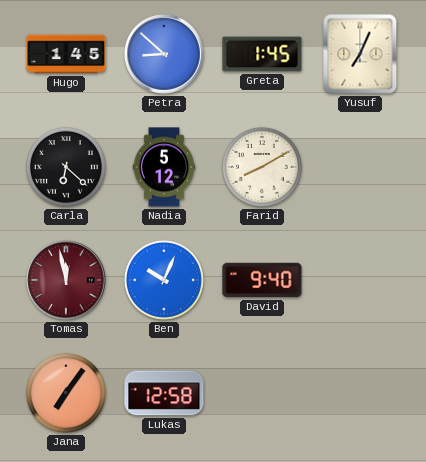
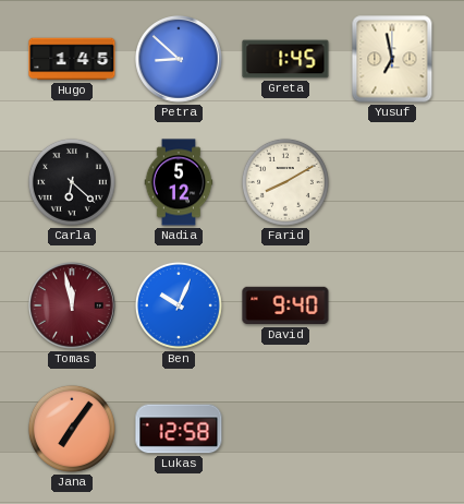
Yusuf: 7:04 -> 6:58
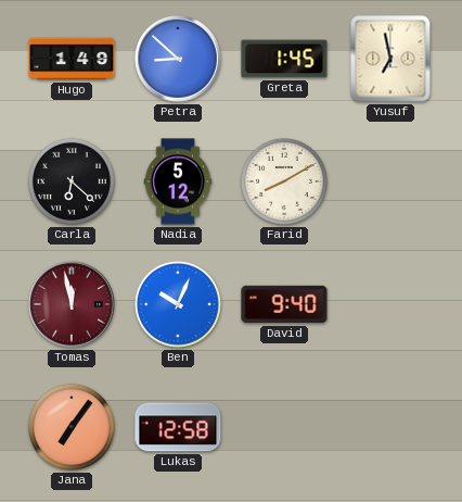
Hugo: 1:45 -> 1:49
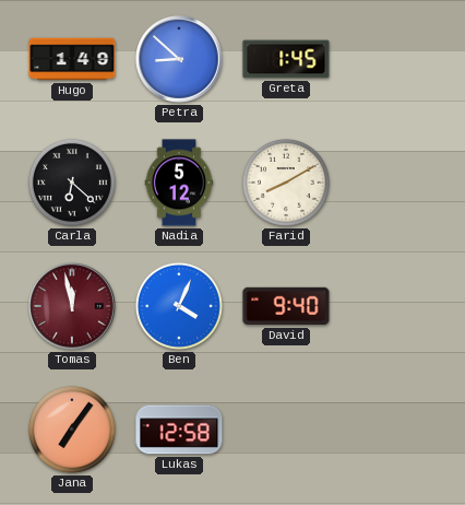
Yusuf: 6:58 -> none
Ben: 10:04 -> 4:04
